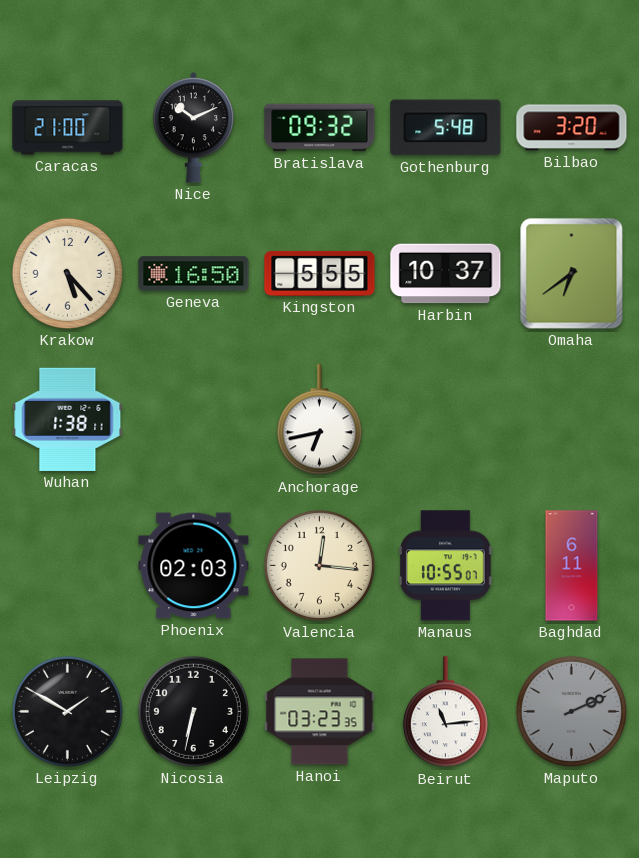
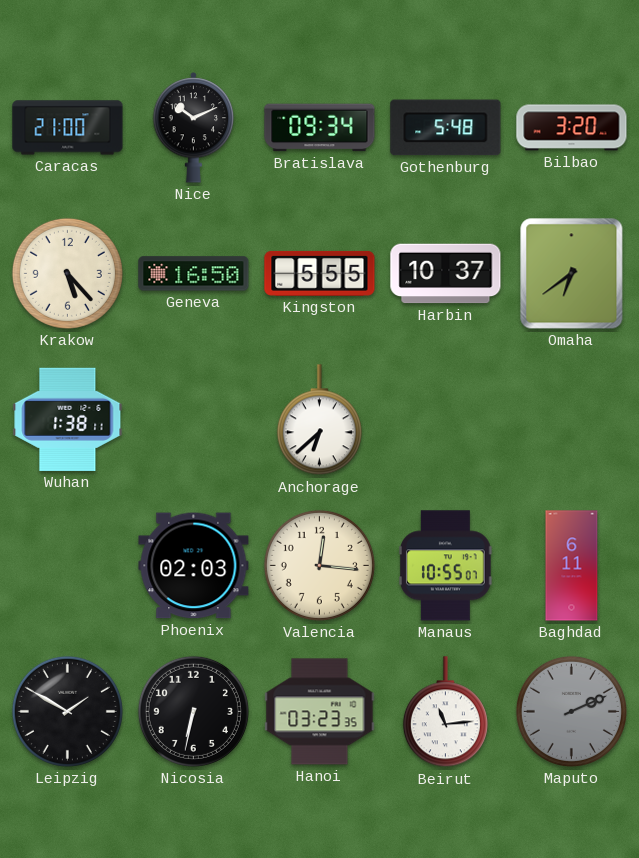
Bratislava: 09:32 -> 09:34
Anchorage: 6:43 -> 6:38
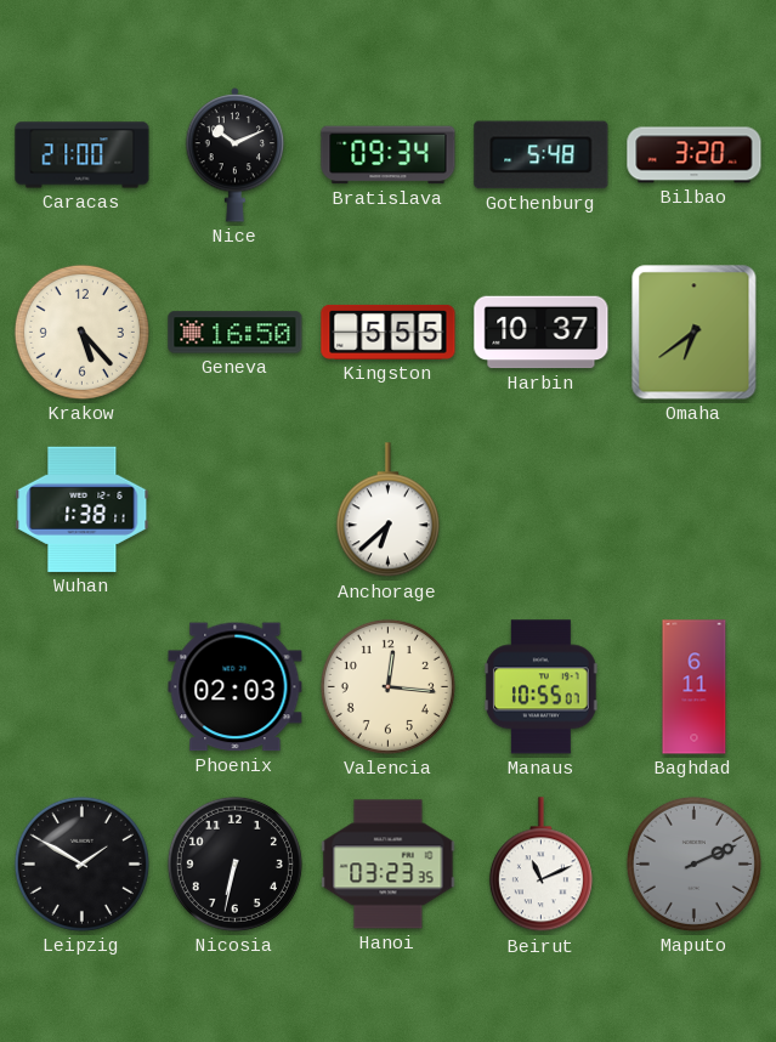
Beirut: 11:14 -> 11:11
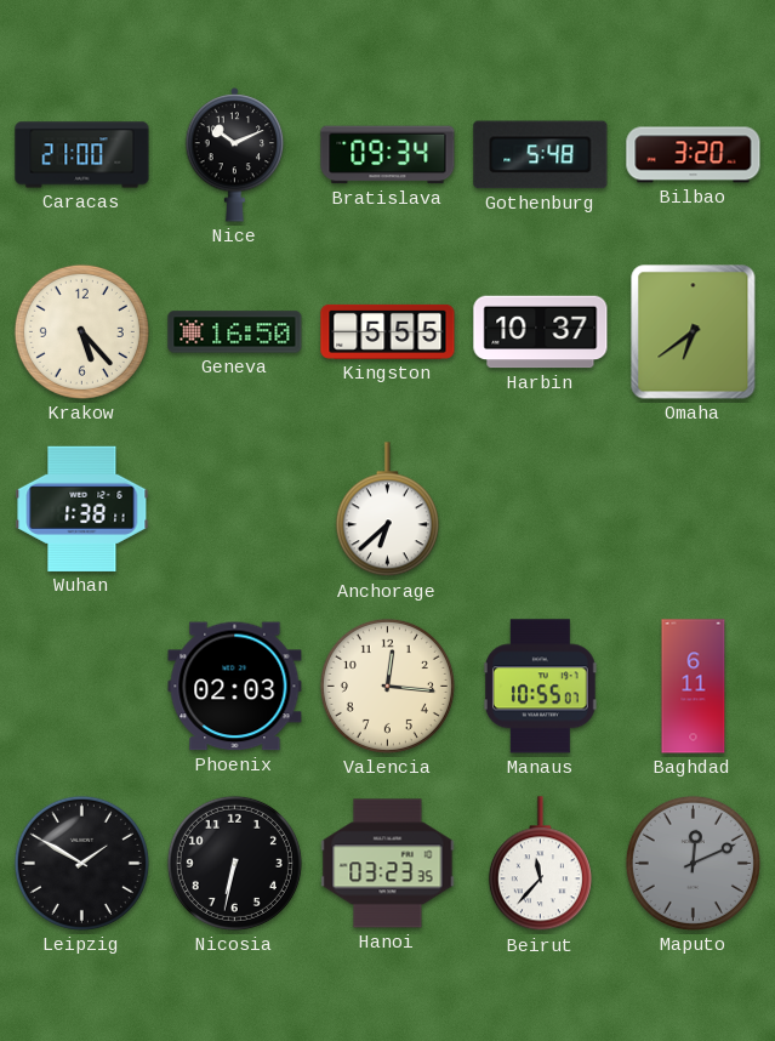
Beirut: 11:11 -> 11:37
Maputo: 2:11 -> 12:11
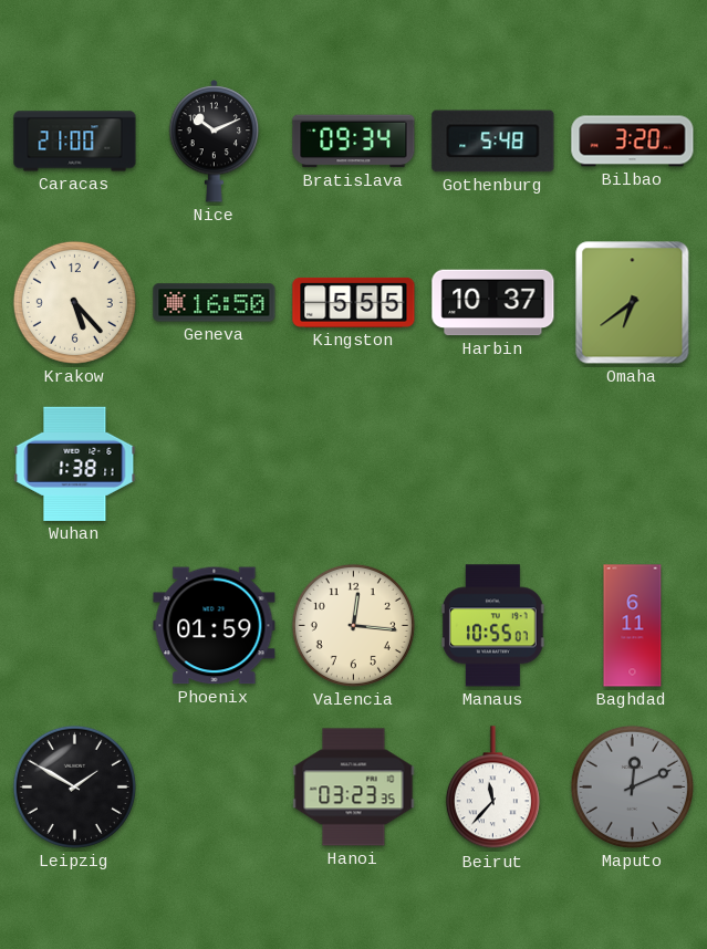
Anchorage: 6:38 -> none
Phoenix: 02:03 -> 01:59
Nicosia: 6:32 -> none
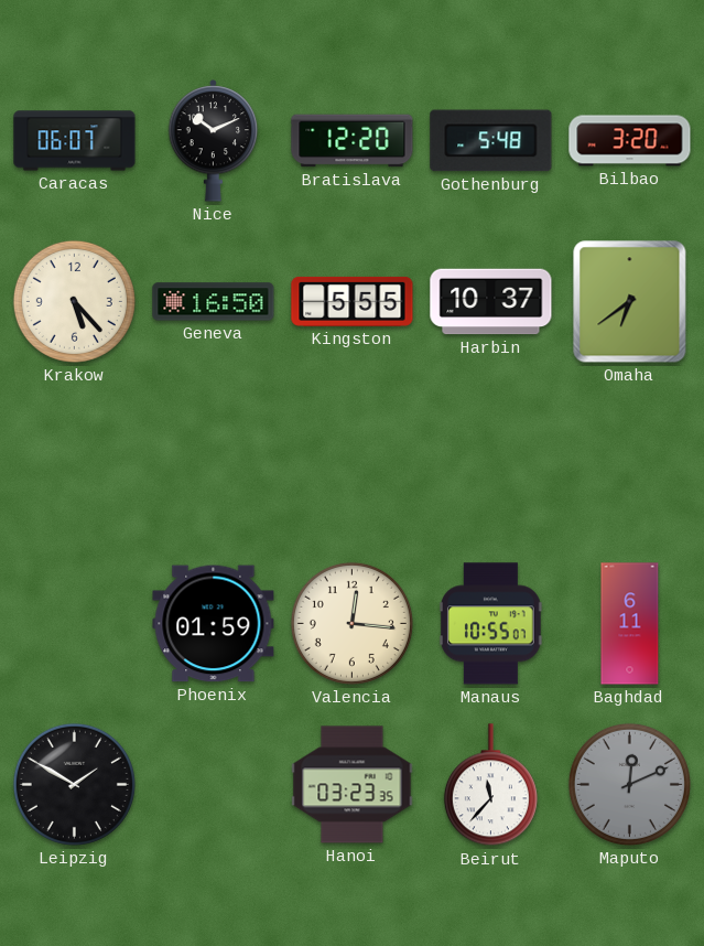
Caracas: 21:00 -> 06:07
Bratislava: 09:34 -> 12:20
Wuhan: 1:38 -> none
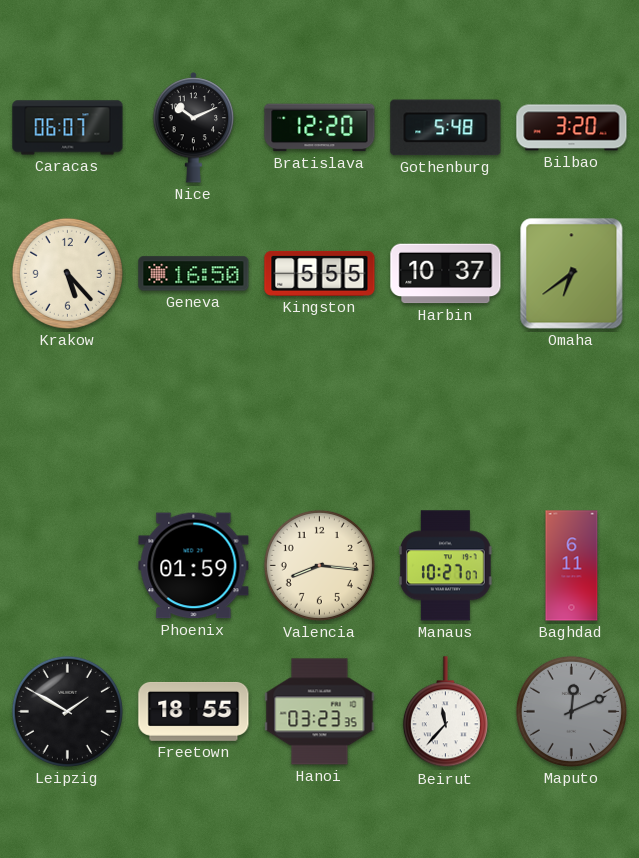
Valencia: 12:16 -> 8:16
Manaus: 10:55 -> 10:27
Freetown: none -> 18:55
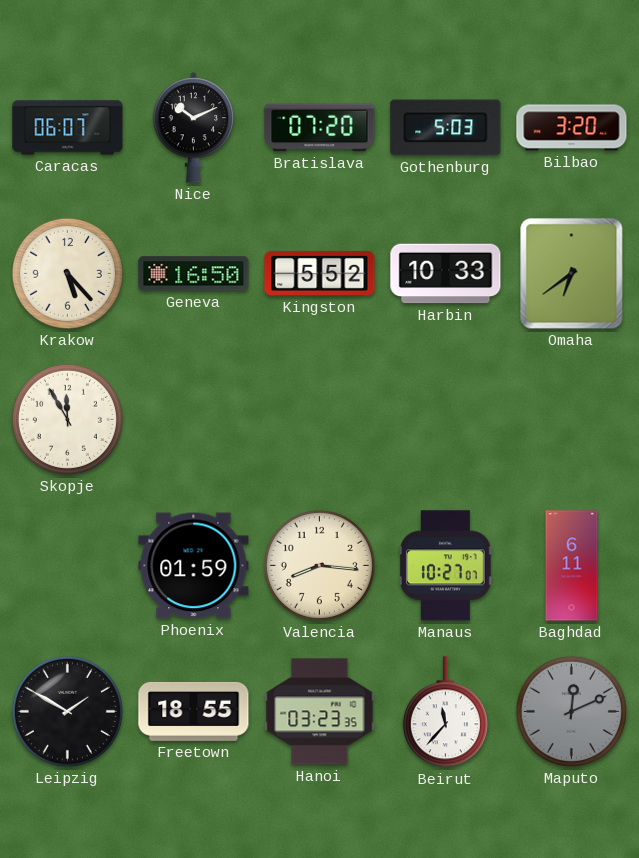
Bratislava: 12:20 -> 07:20
Gothenburg: 5:48 -> 5:03
Kingston: 5:55 -> 5:52
Harbin: 10:37 -> 10:33
Skopje: none -> 11:55
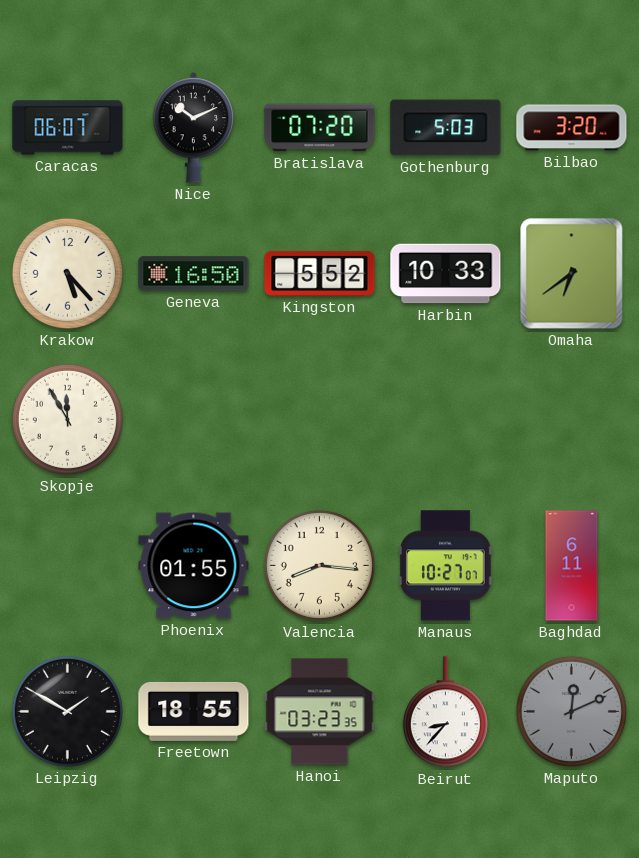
Phoenix: 01:59 -> 01:55
Beirut: 11:37 -> 8:37
